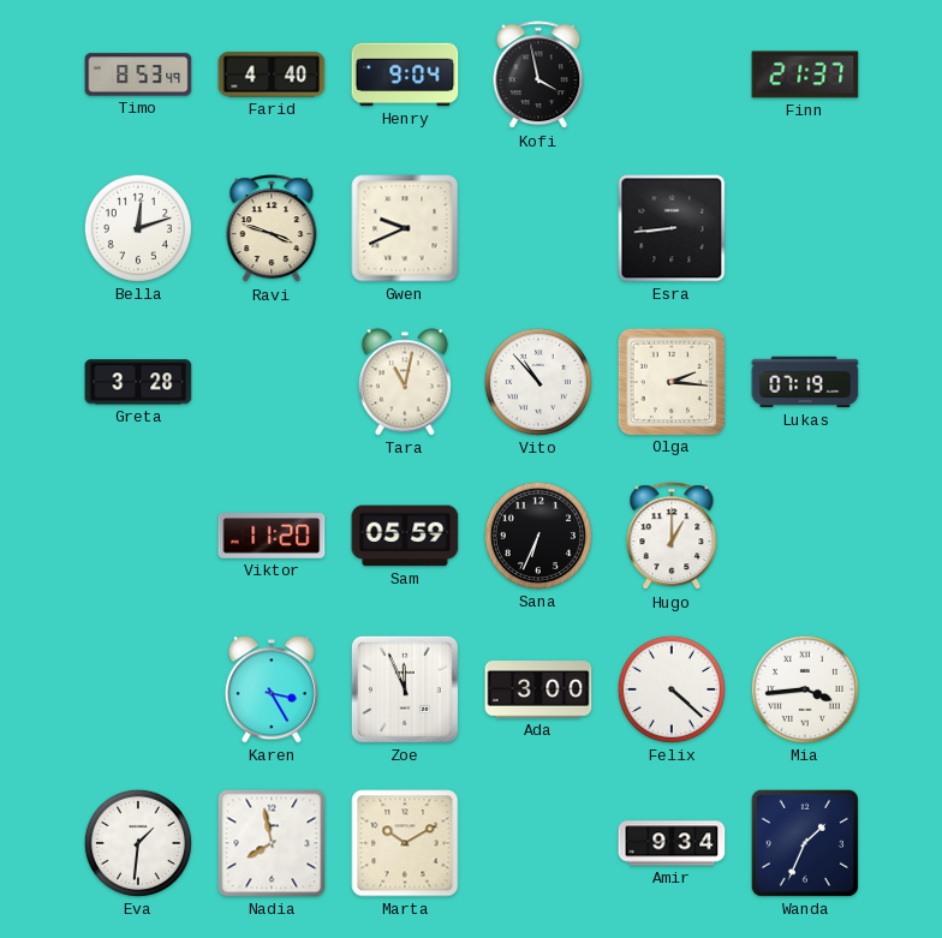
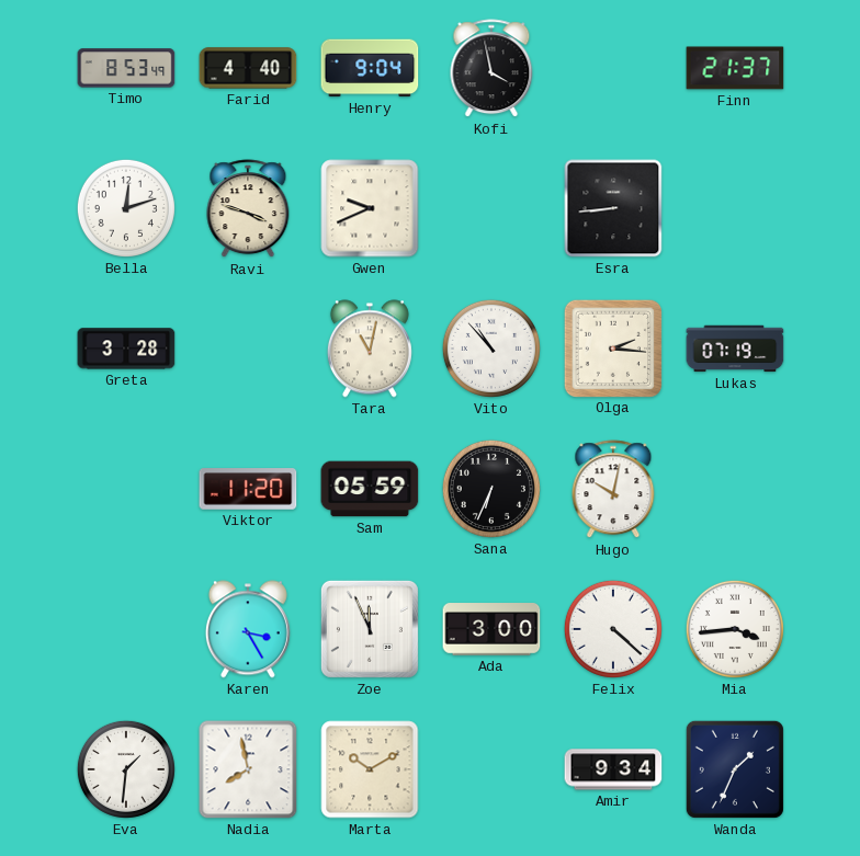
Hugo: 1:00 -> 10:02
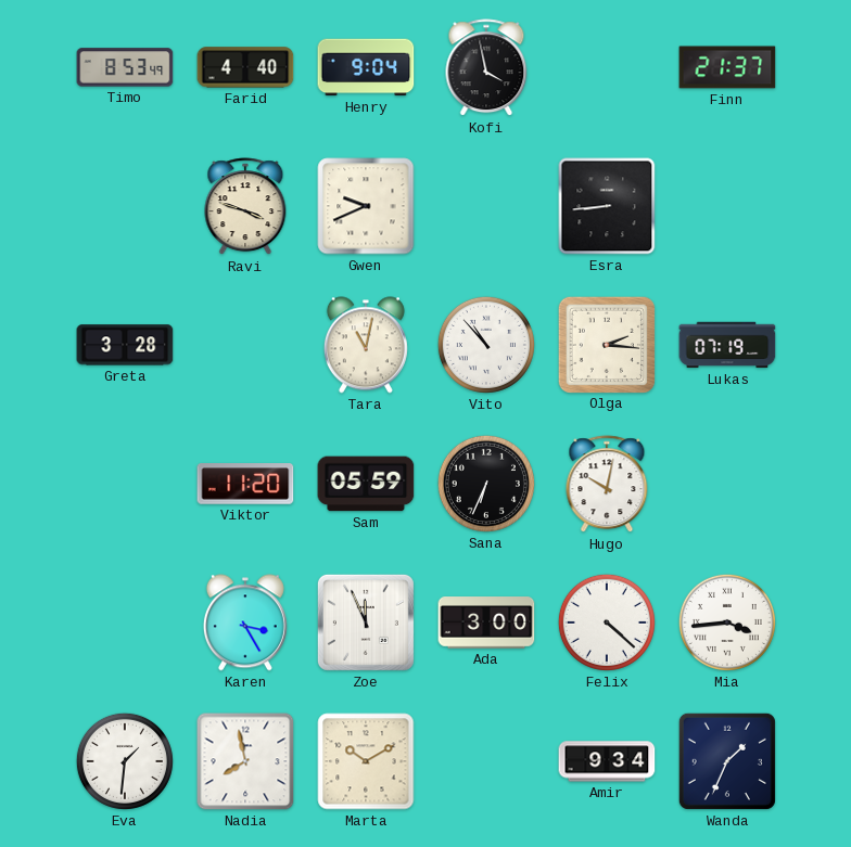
Bella: 12:12 -> none
